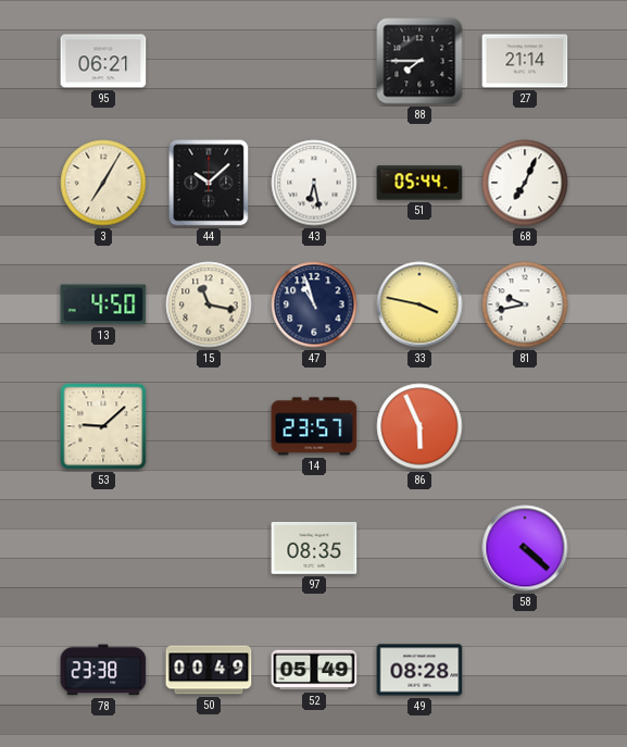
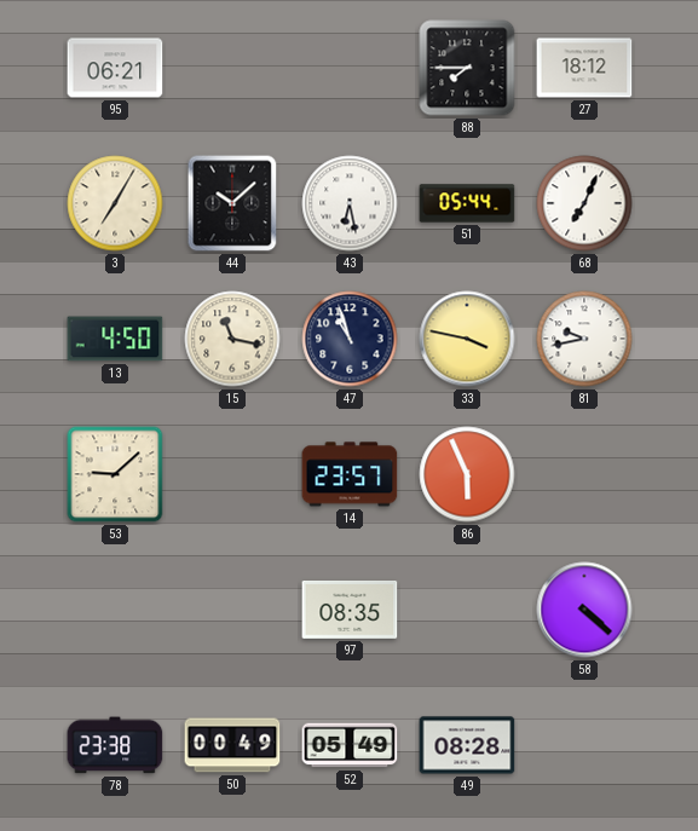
27: 21:14 -> 18:12
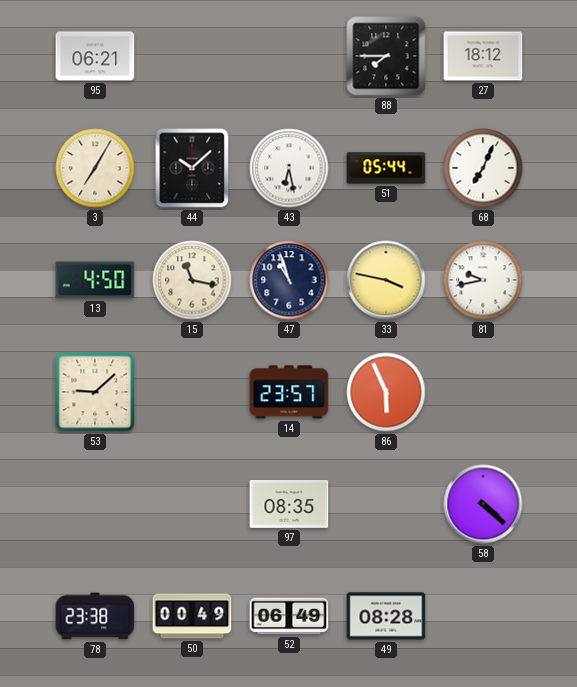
52: 05:49 -> 06:49
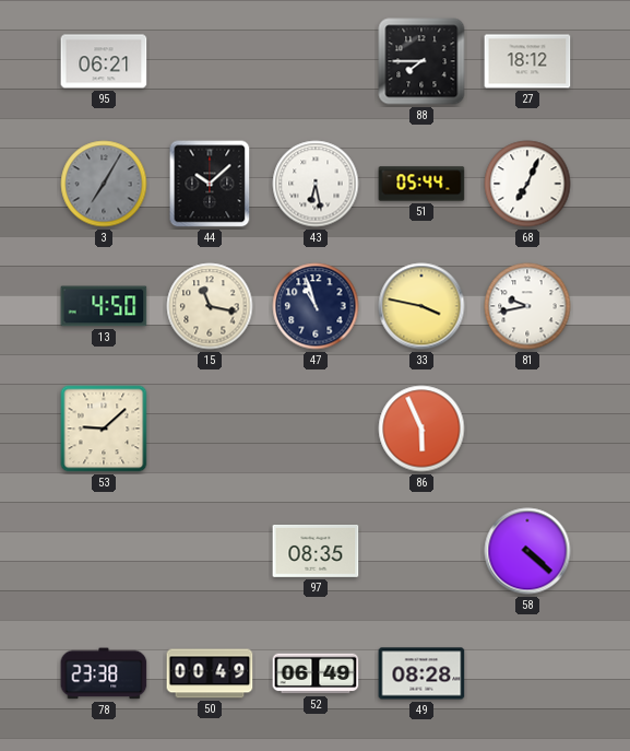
3 dial: cream -> grey
14: 23:57 -> none
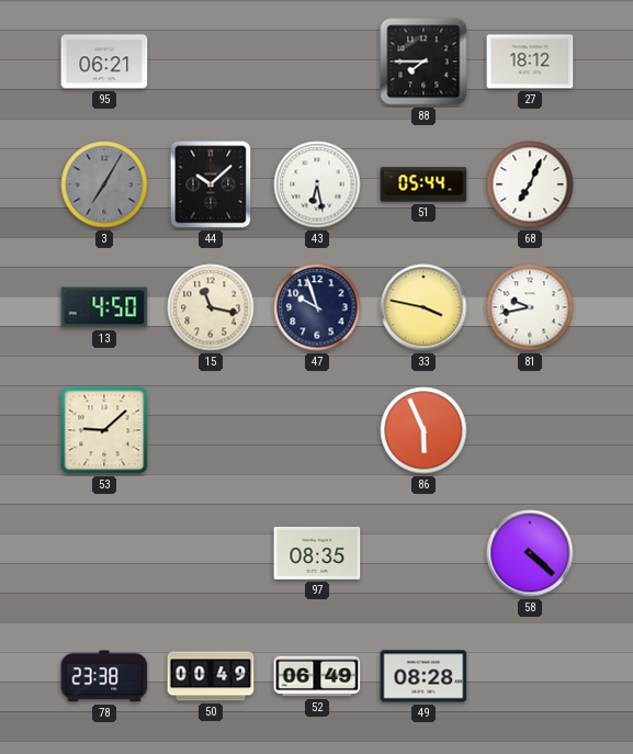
47: 10:57 -> 9:57
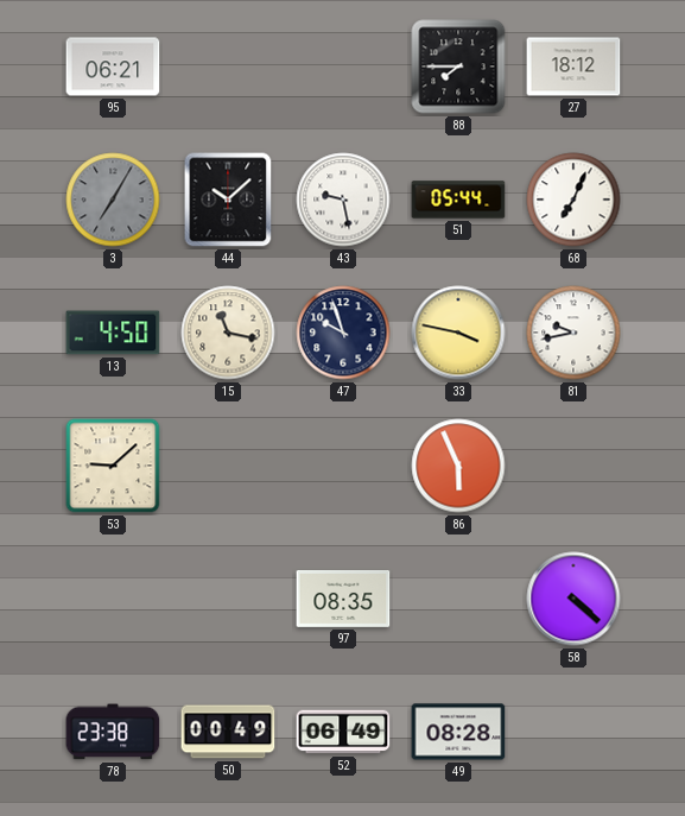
43: 6:28 -> 9:28
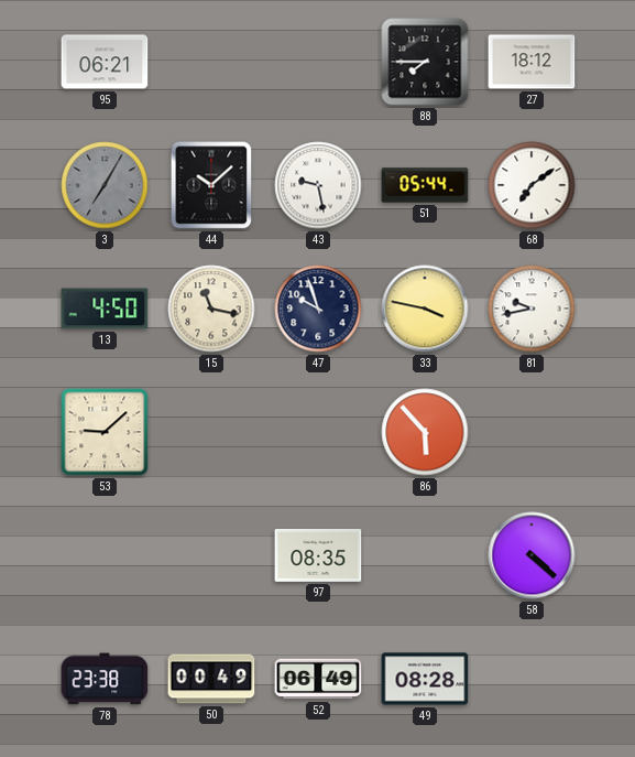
68: 7:04 -> 7:09
86: 5:56 -> 5:53
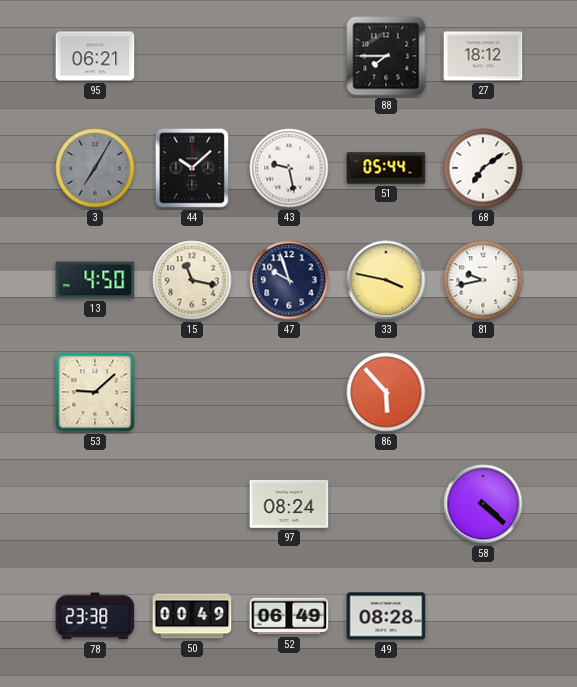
97: 08:35 -> 08:24
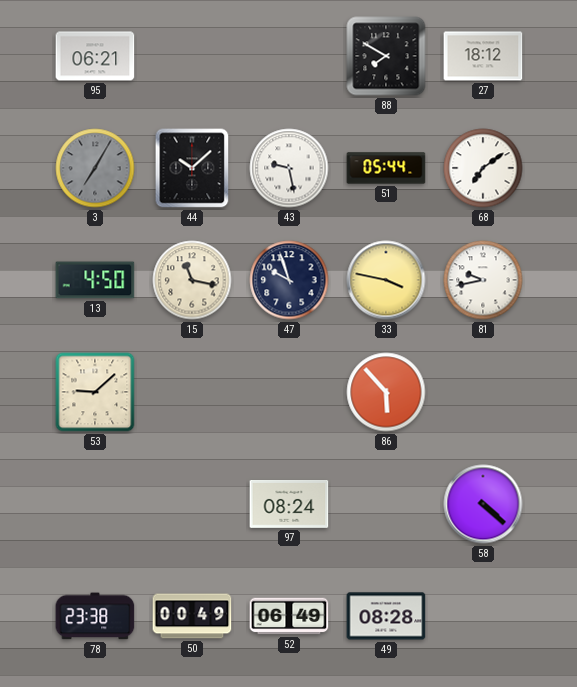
88: 7:45 -> 7:50
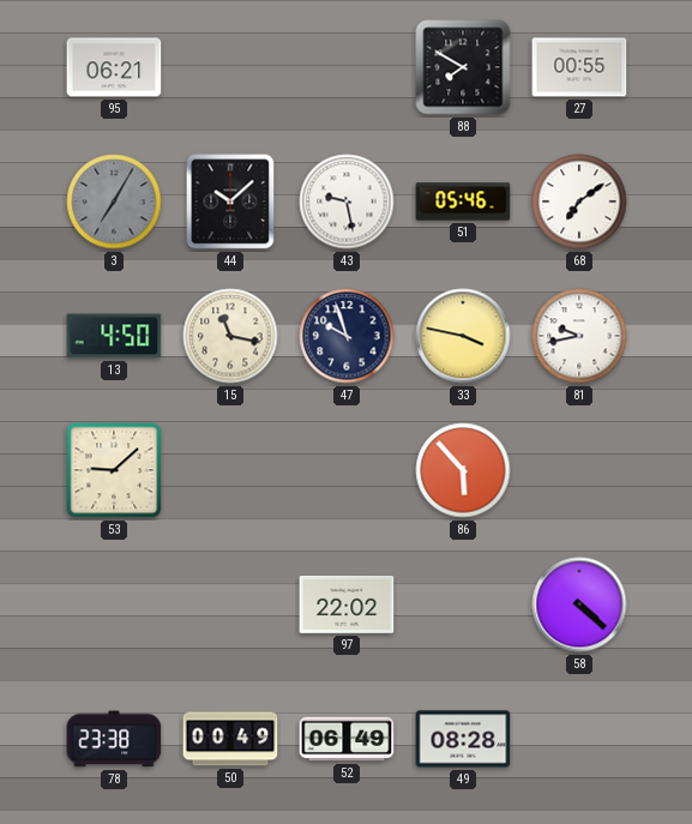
27: 18:12 -> 00:55
51: 05:44 -> 05:46
97: 08:24 -> 22:02
